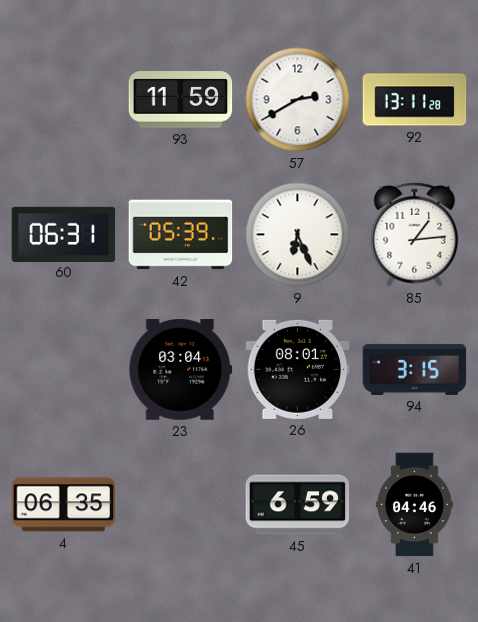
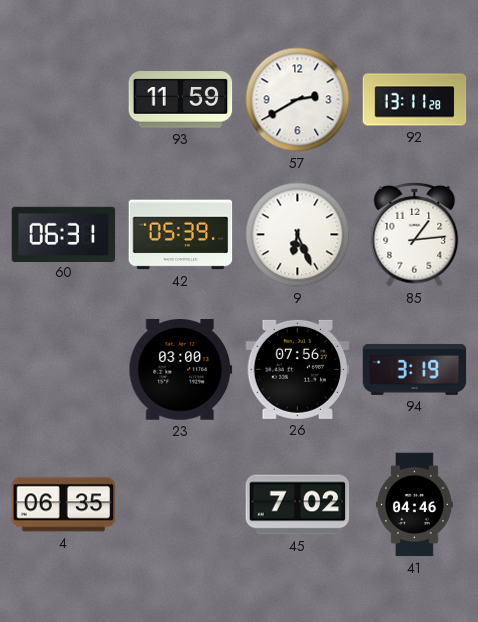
23: 03:04 -> 03:00
26: 08:01 -> 07:56
94: 3:15 -> 3:19
45: 6:59 -> 7:02
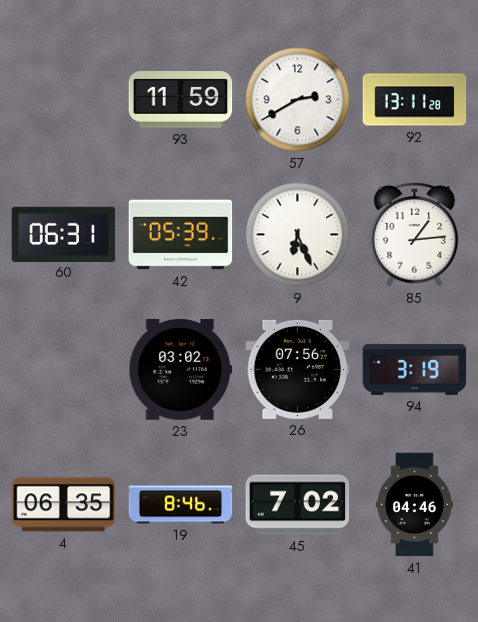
23: 03:00 -> 03:02
19: none -> 8:46
